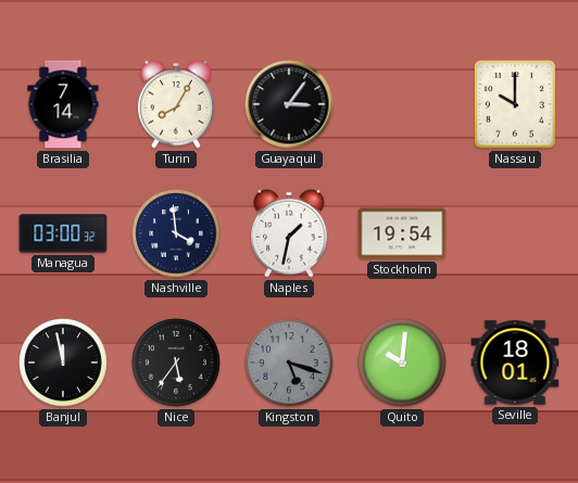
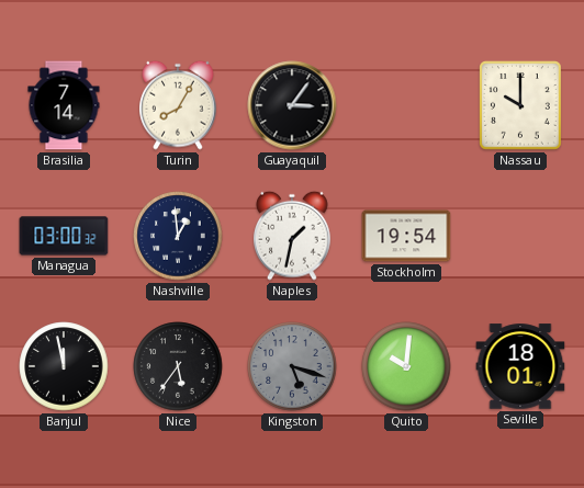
Nashville: 3:59 -> 12:59
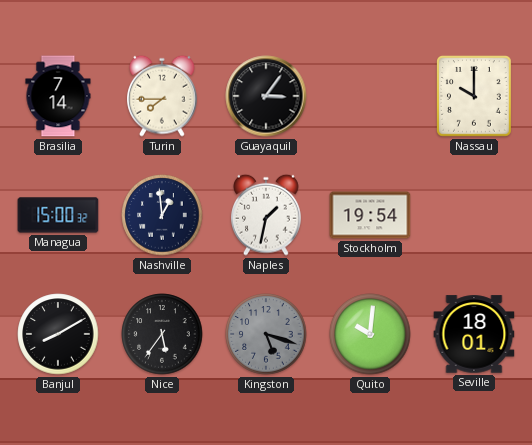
Turin: 8:05 -> 7:45
Managua: 03:00 -> 15:00
Banjul: 11:58 -> 8:10
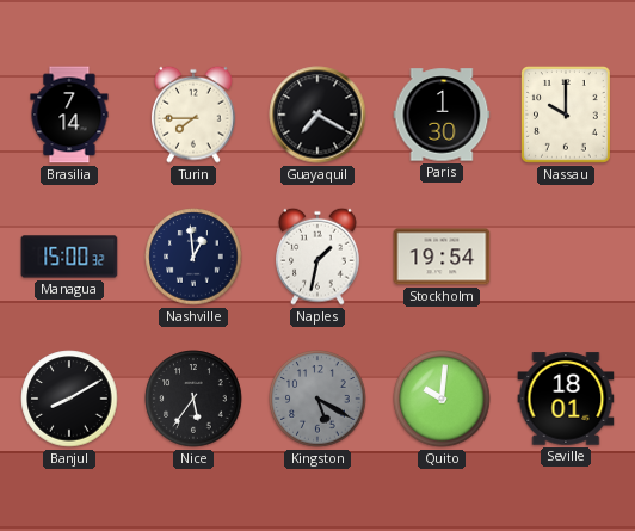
Guayaquil: 3:06 -> 7:20
Paris: none -> 1:30
Kingston: 5:18 -> 5:20
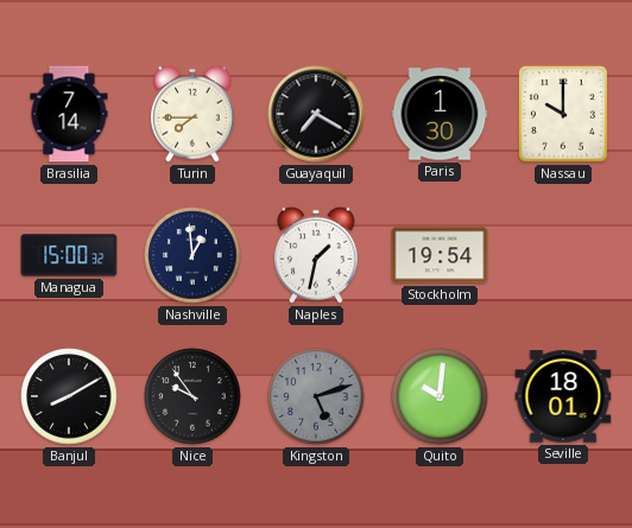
Nice: 5:36 -> 9:54
Kingston: 5:20 -> 5:12
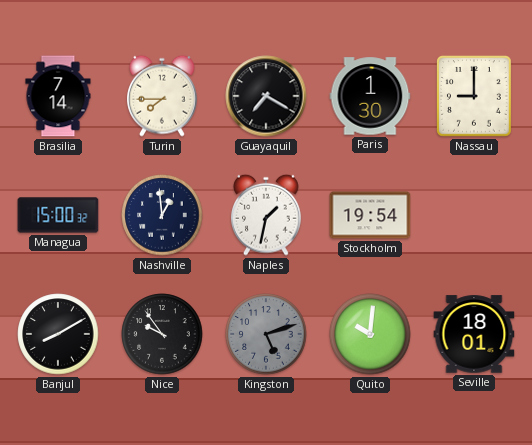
Nassau: 10:00 -> 9:00
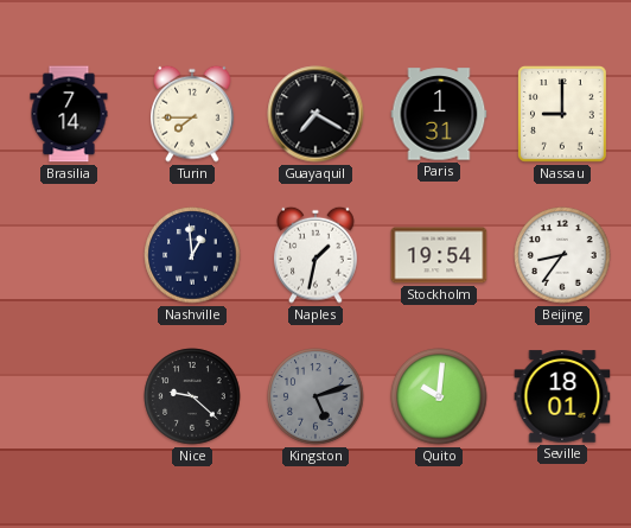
Paris: 1:30 -> 1:31
Managua: 15:00 -> none
Beijing: none -> 8:36
Banjul: 8:10 -> none
Nice: 9:54 -> 9:22
